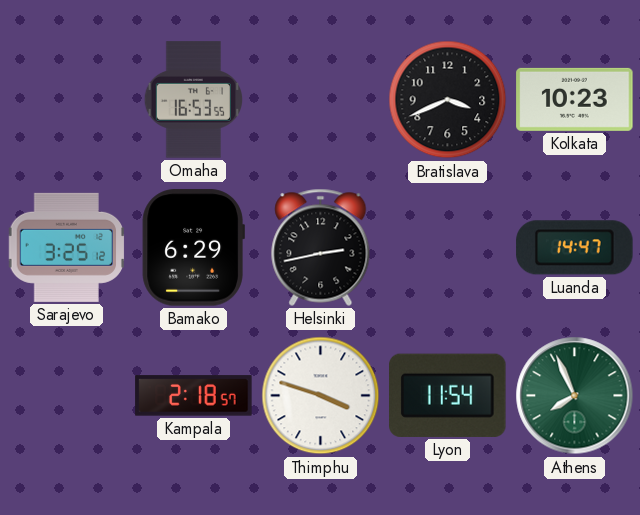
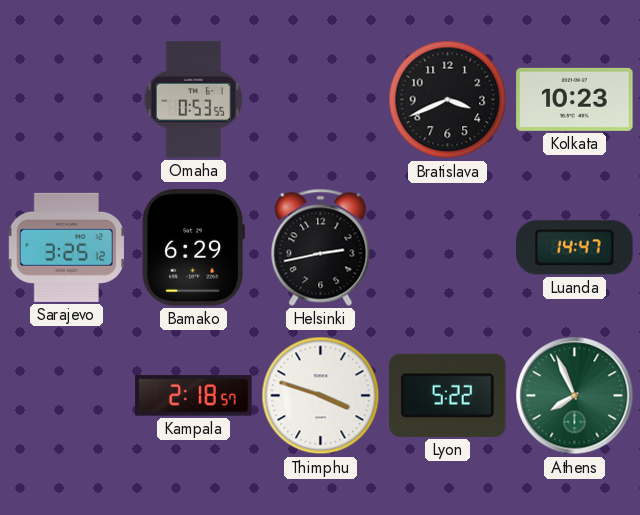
Omaha: 16:53 -> 0:53
Lyon: 11:54 -> 5:22
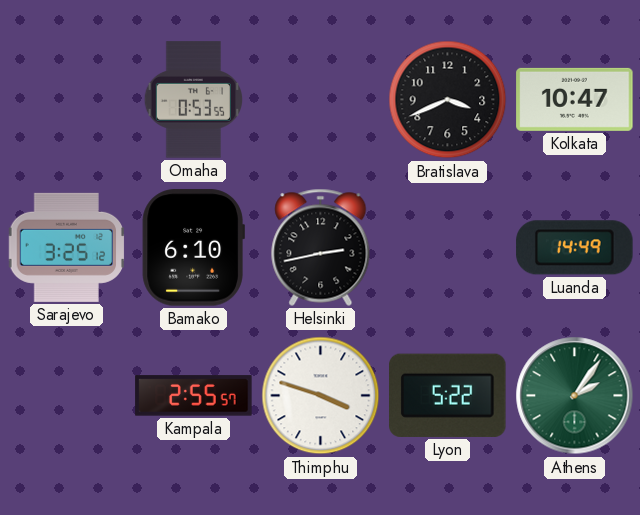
Kolkata: 10:23 -> 10:47
Bamako: 6:29 -> 6:10
Luanda: 14:47 -> 14:49
Kampala: 2:18 -> 2:55
Athens: 7:56 -> 2:06
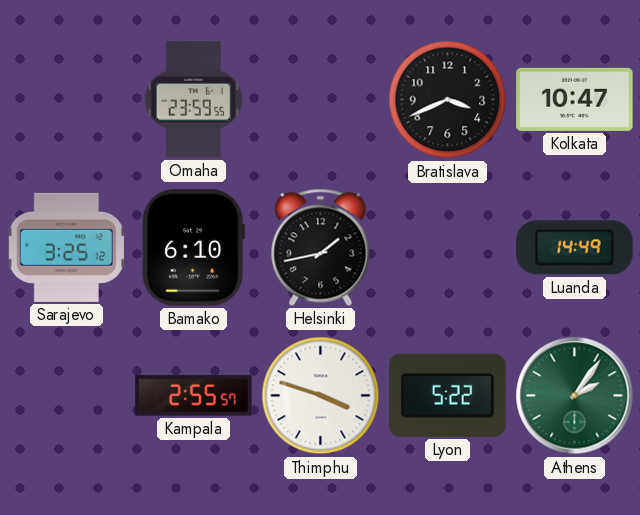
Omaha: 0:53 -> 23:59
Helsinki: 2:43 -> 1:43
